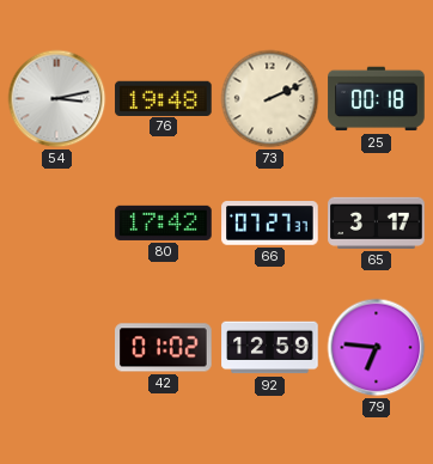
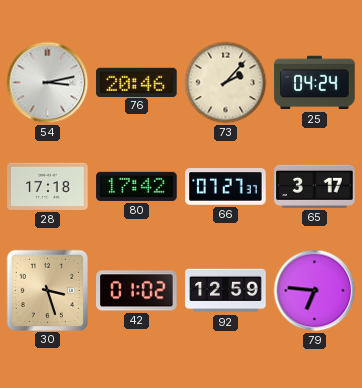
76: 19:48 -> 20:46
73: 2:11 -> 2:07
25: 00:18 -> 04:24
28: none -> 17:18
30: none -> 3:27
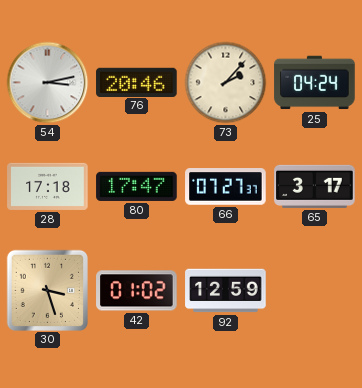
80: 17:42 -> 17:47
79: 6:46 -> none
